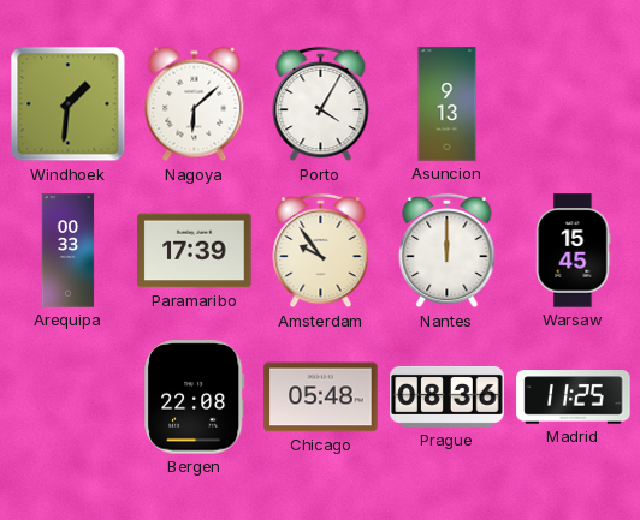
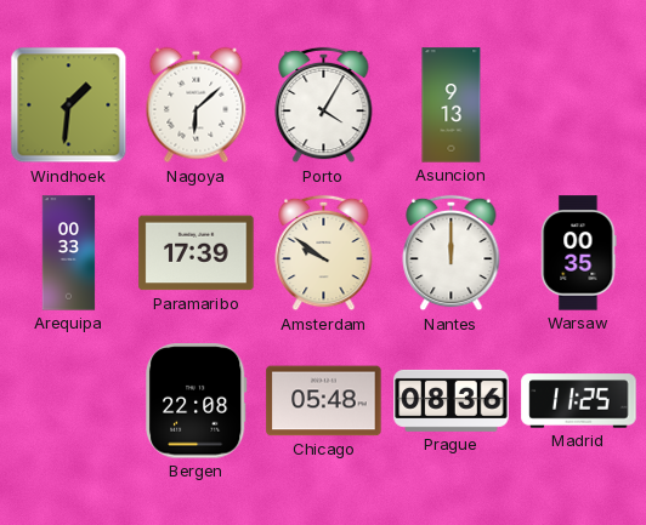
Amsterdam: 9:54 -> 9:51
Warsaw: 15:45 -> 00:35
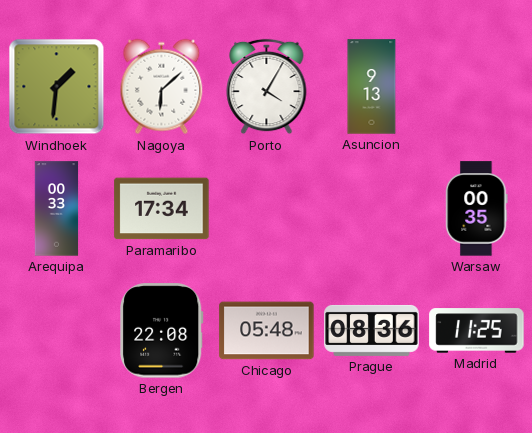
Paramaribo: 17:39 -> 17:34
Amsterdam: 9:51 -> none
Nantes: 12:00 -> none
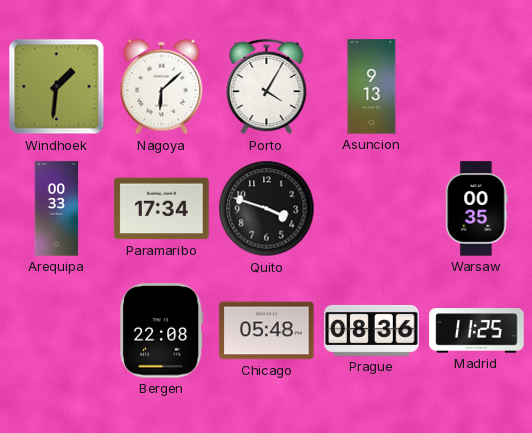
Quito: none -> 3:48
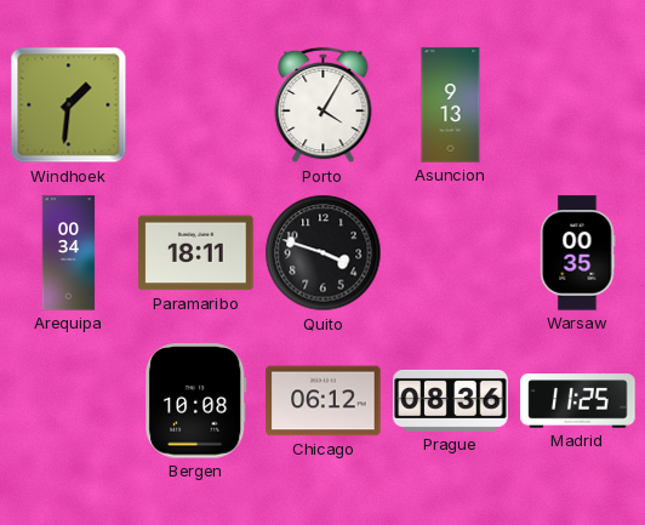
Nagoya: 6:08 -> none
Arequipa: 00:33 -> 00:34
Paramaribo: 17:34 -> 18:11
Bergen: 22:08 -> 10:08
Chicago: 05:48 -> 06:12
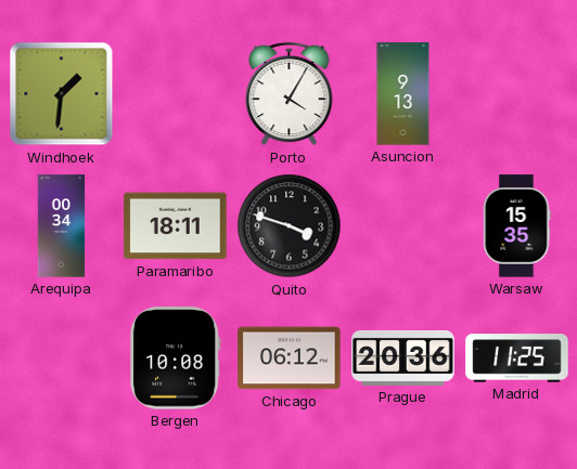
Warsaw: 00:35 -> 15:35
Prague: 08:36 -> 20:36
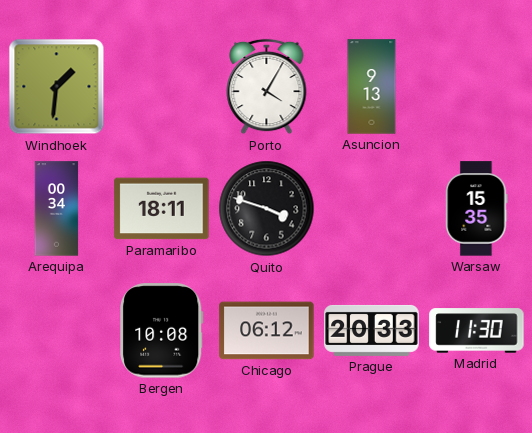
Prague: 20:36 -> 20:33
Madrid: 11:25 -> 11:30
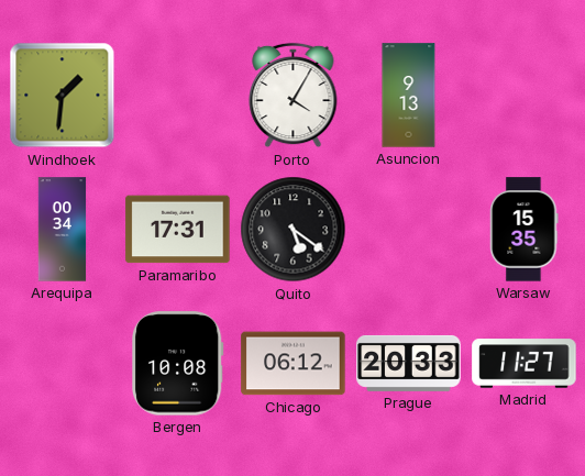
Paramaribo: 18:11 -> 17:31
Quito: 3:48 -> 5:21
Madrid: 11:30 -> 11:27
